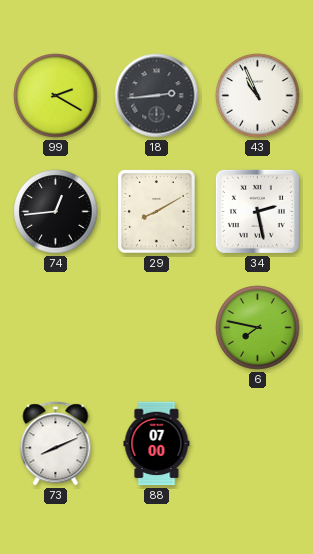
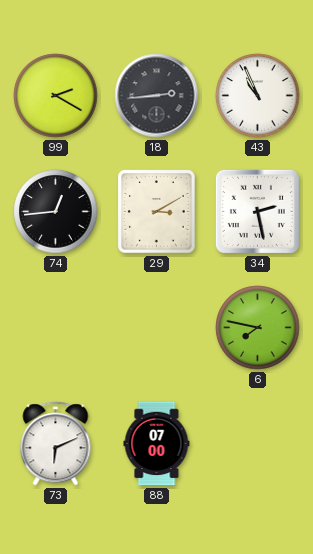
29: 8:10 -> 3:10
73: 8:11 -> 6:11
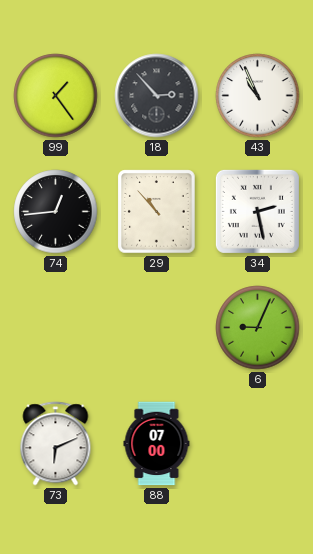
99: 2:20 -> 1:24
18: 2:44 -> 2:53
29: 3:10 -> 10:53
6: 7:47 -> 9:04
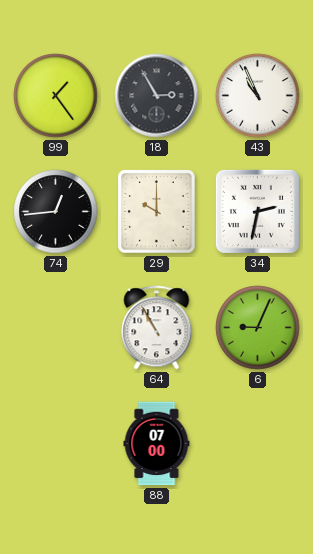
18: 2:53 -> 2:55
29: 10:53 -> 10:00
34: 2:28 -> 2:32
64: none -> 10:55
73: 6:11 -> none
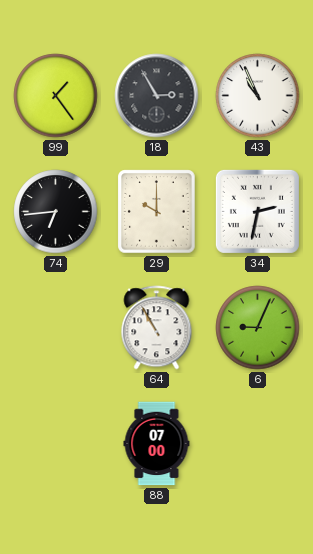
74: 12:44 -> 6:44
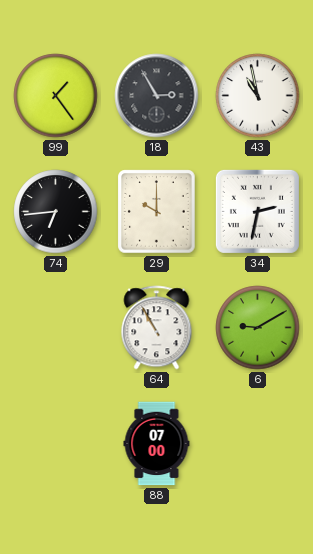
43: 10:56 -> 10:58
6: 9:04 -> 9:10
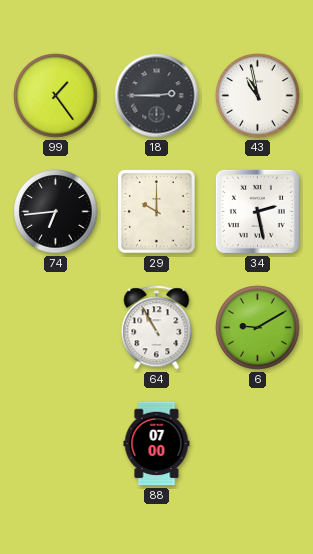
18: 2:55 -> 2:45
34: 2:32 -> 2:28
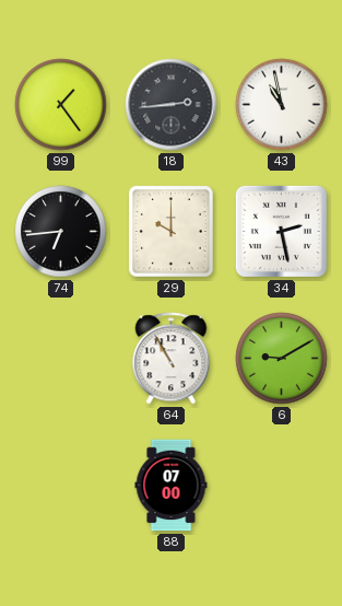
18: 2:45 -> 2:44
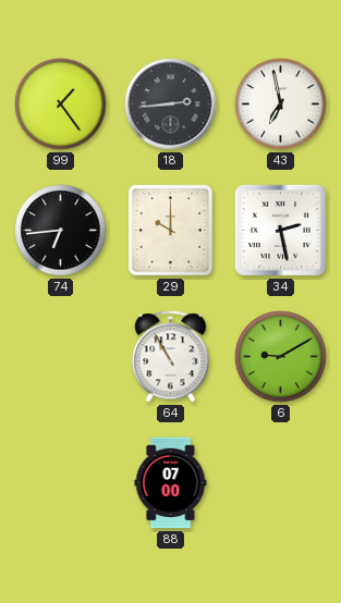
43: 10:58 -> 6:58
